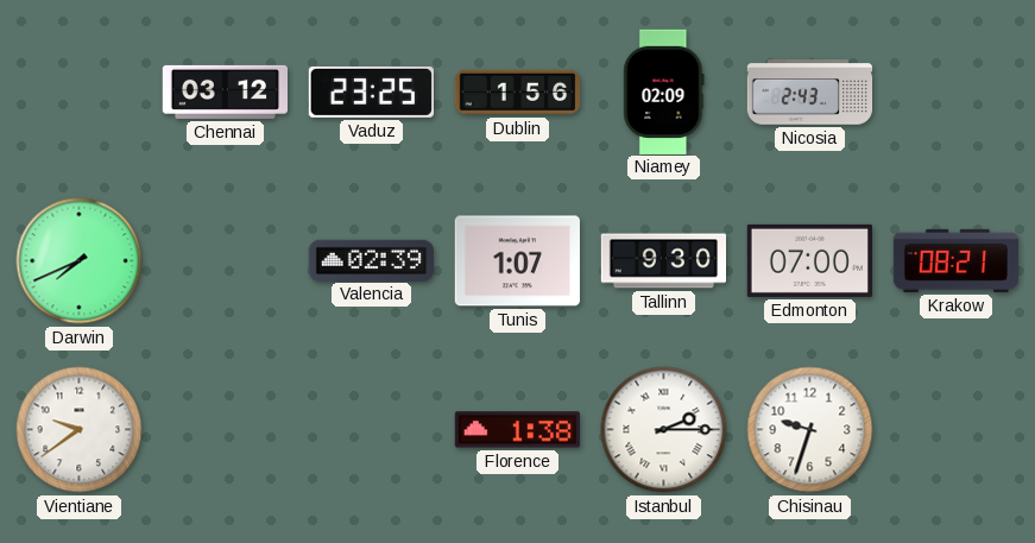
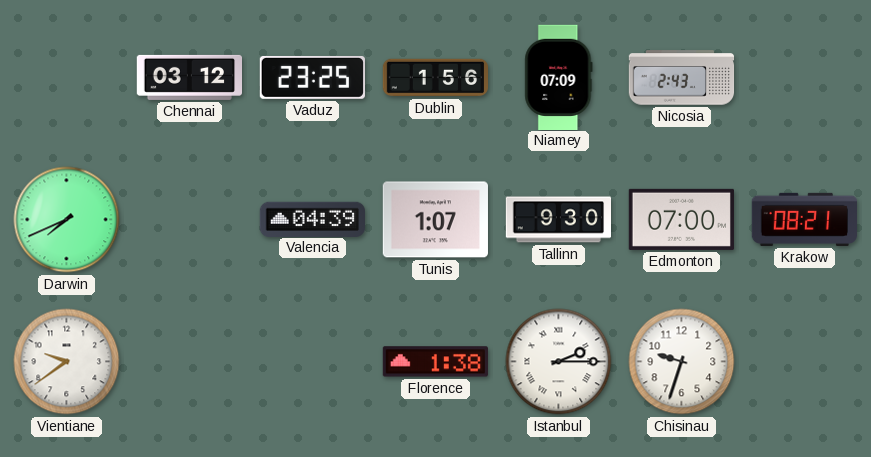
Niamey: 02:09 -> 07:09
Valencia: 02:39 -> 04:39
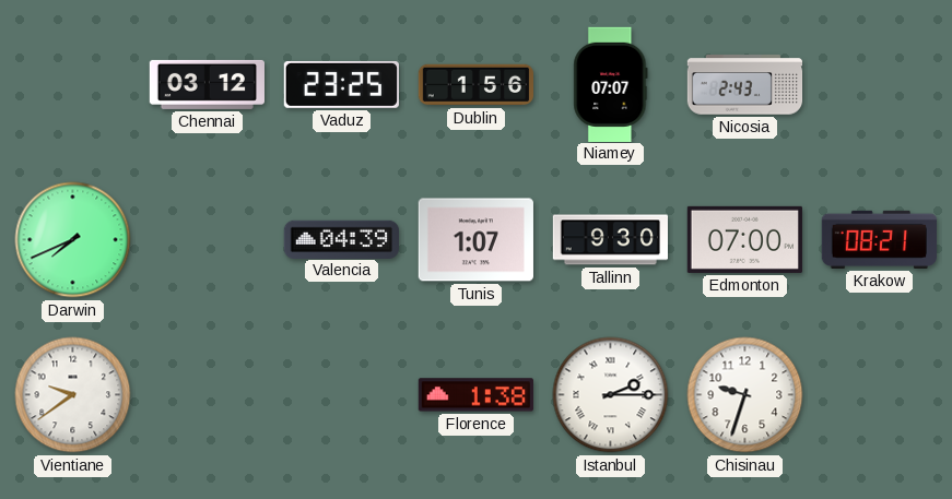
Niamey: 07:09 -> 07:07
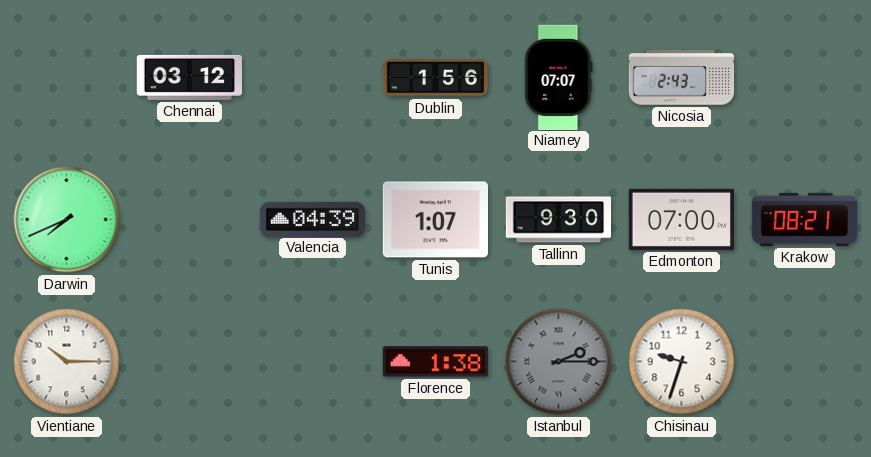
Vaduz: 23:25 -> none
Vientiane: 9:39 -> 10:15
Istanbul dial: white -> grey
